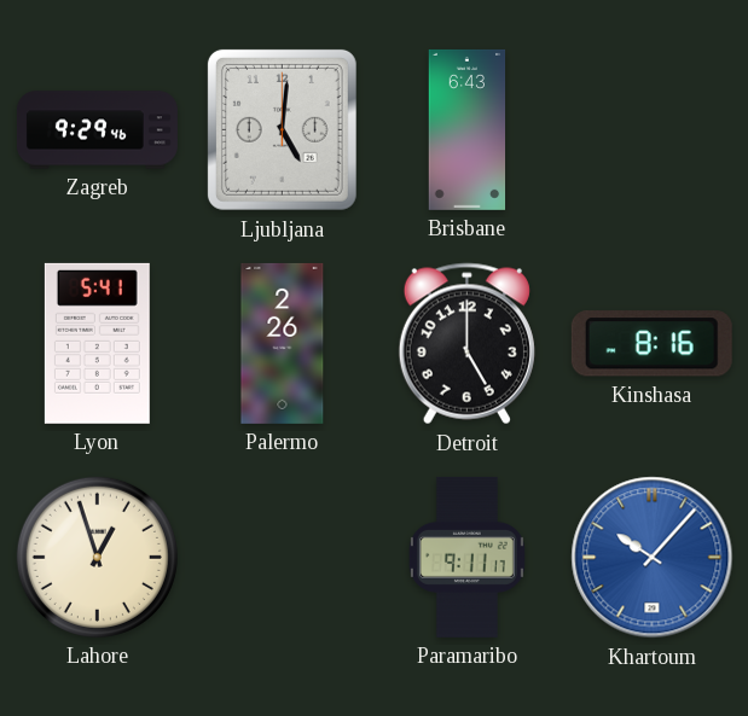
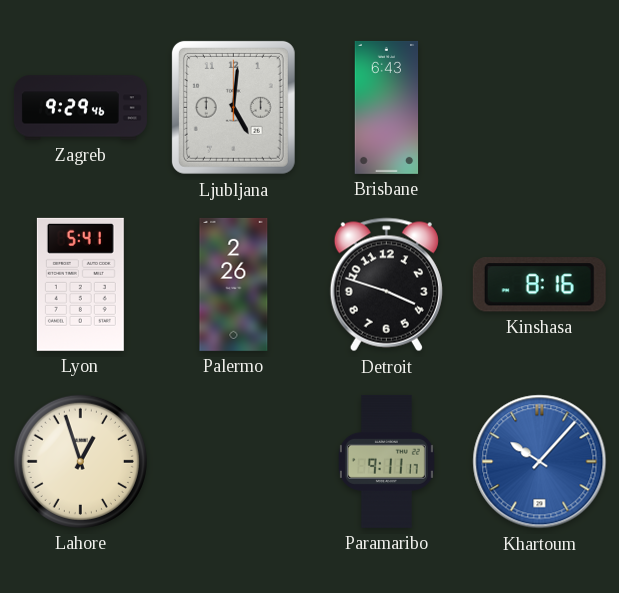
Detroit: 5:00 -> 3:48
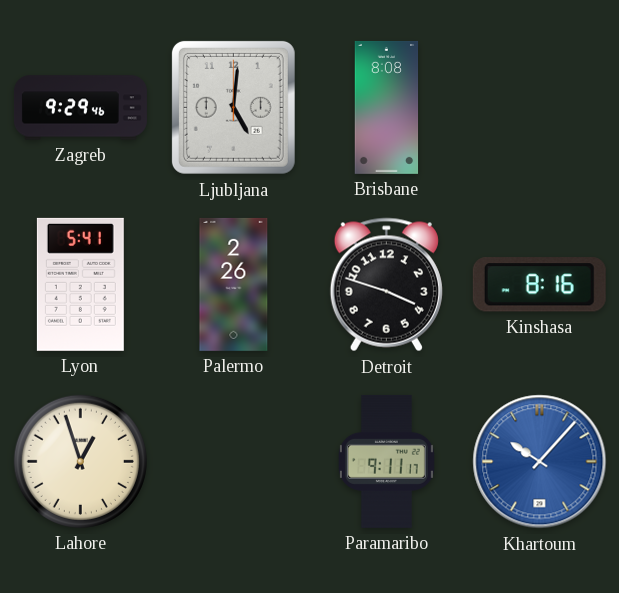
Brisbane: 6:43 -> 8:08
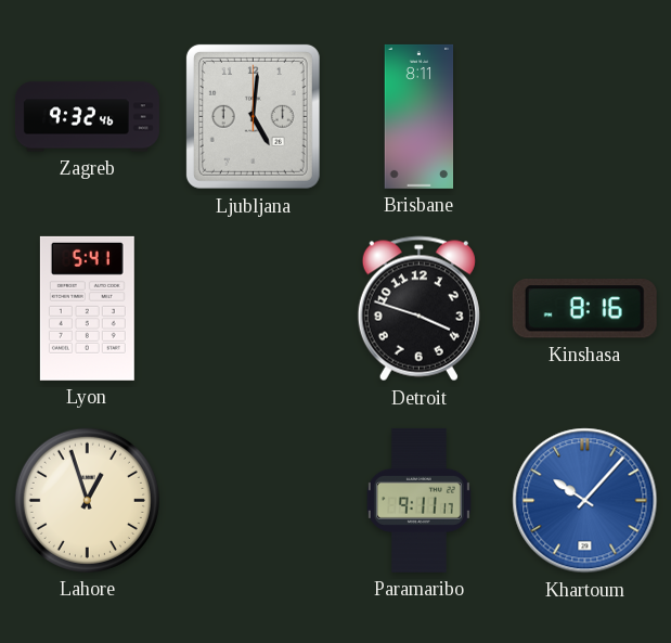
Zagreb: 9:29 -> 9:32
Brisbane: 8:08 -> 8:11
Palermo: 2:26 -> none
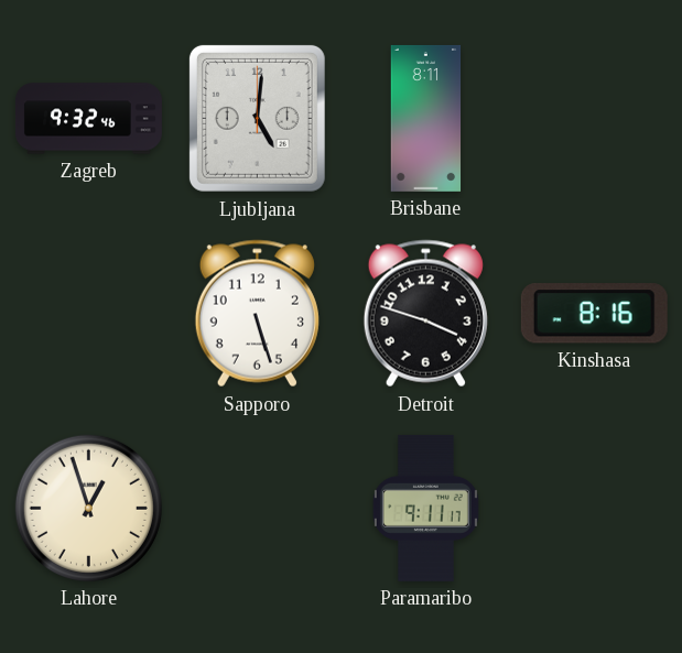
Lyon: 5:41 -> none
Sapporo: none -> 5:27
Khartoum: 10:07 -> none
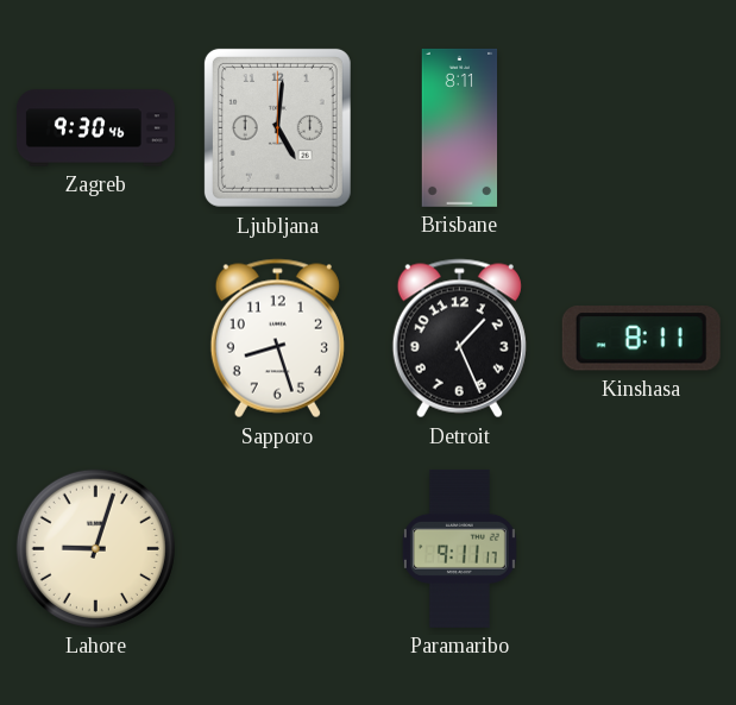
Zagreb: 9:32 -> 9:30
Sapporo: 5:27 -> 8:27
Detroit: 3:48 -> 1:26
Kinshasa: 8:16 -> 8:11
Lahore: 12:57 -> 9:03
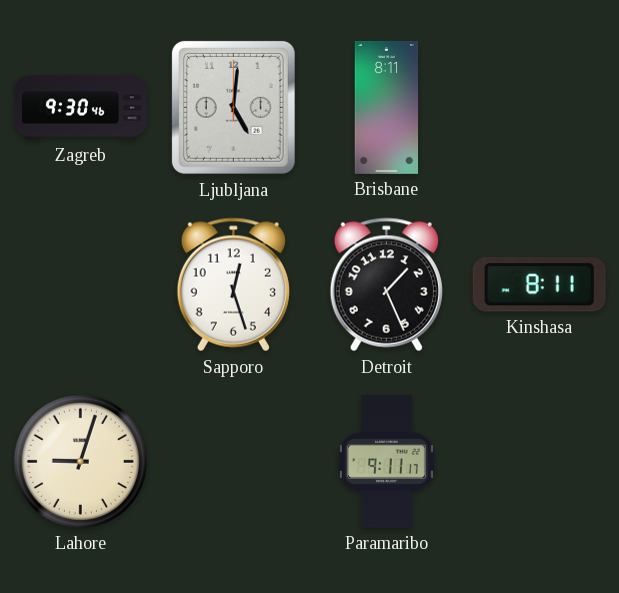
Sapporo: 8:27 -> 12:27
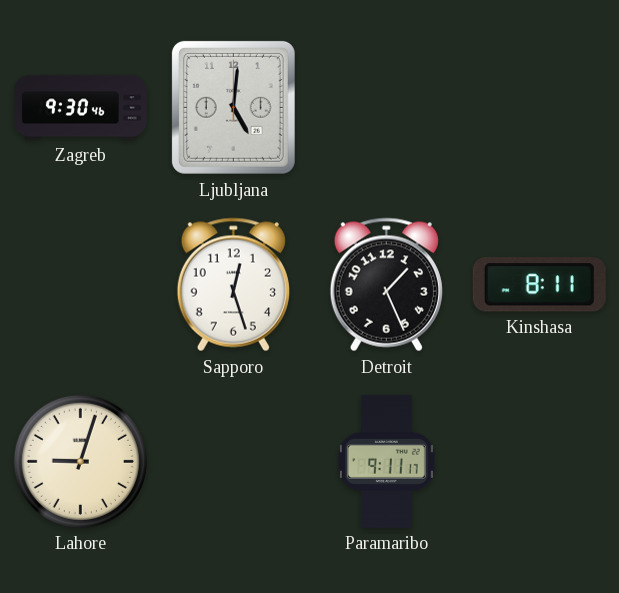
Brisbane: 8:11 -> none
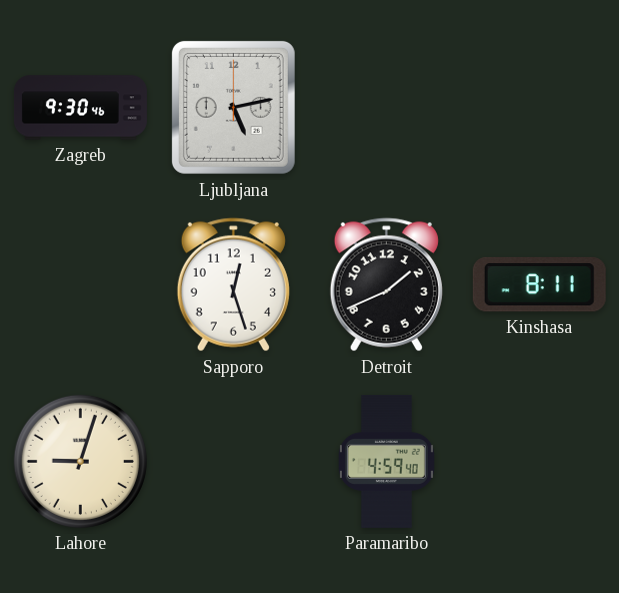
Ljubljana: 5:01 -> 5:13
Detroit: 1:26 -> 1:41
Paramaribo: 9:11 -> 4:59
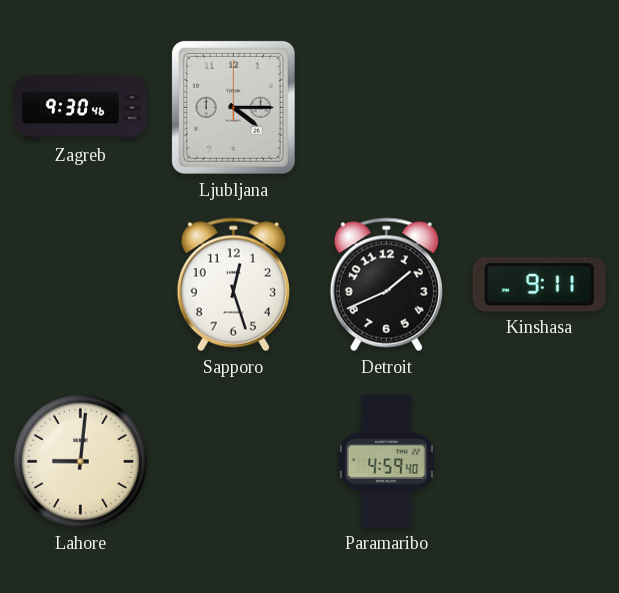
Ljubljana: 5:13 -> 4:15
Kinshasa: 8:11 -> 9:11
Lahore: 9:03 -> 9:01
